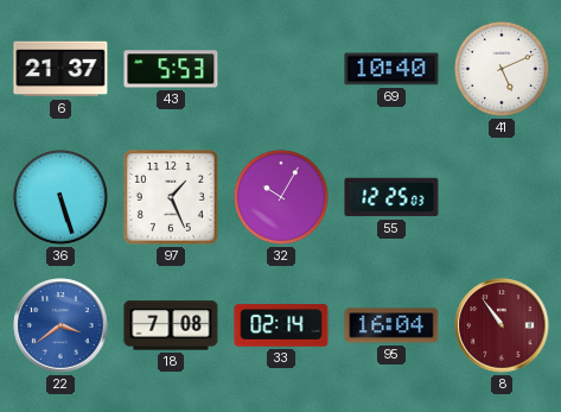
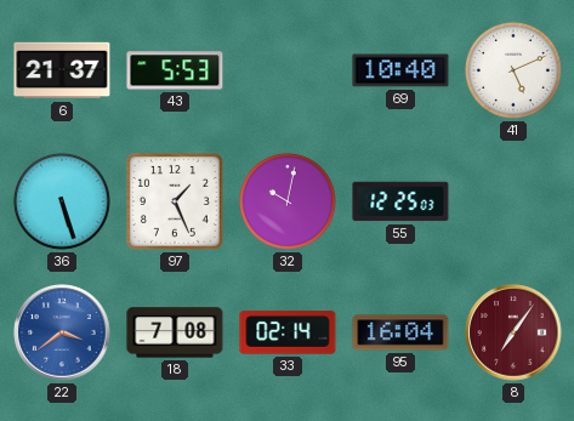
32: 10:05 -> 10:02
8: 10:54 -> 7:06
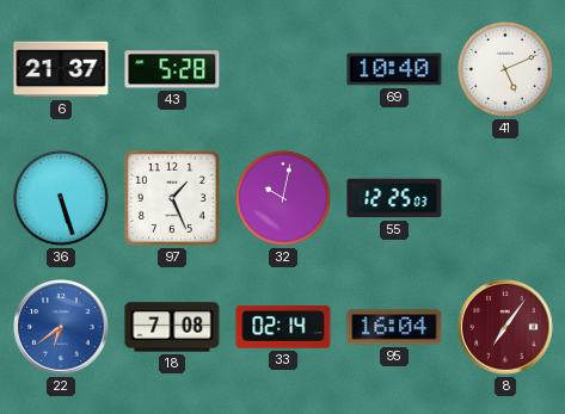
43: 5:53 -> 5:28
22: 3:39 -> 6:39
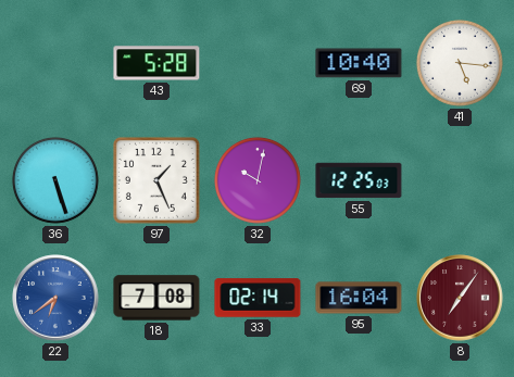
6: 21:37 -> none
41: 5:11 -> 5:16
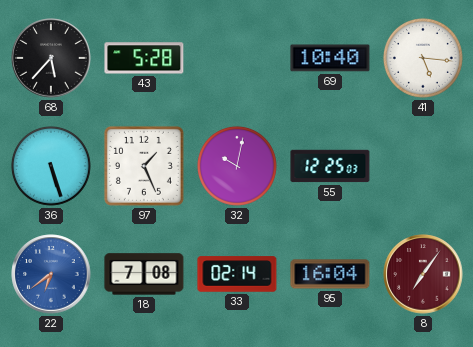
68: none -> 5:37
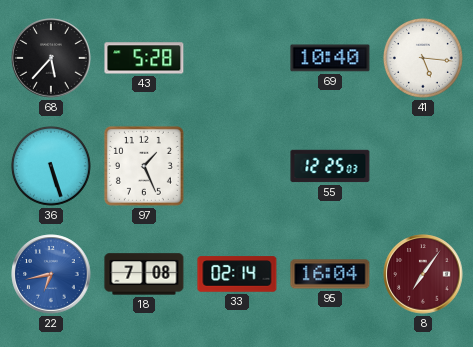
32: 10:02 -> none
22: 6:39 -> 6:43
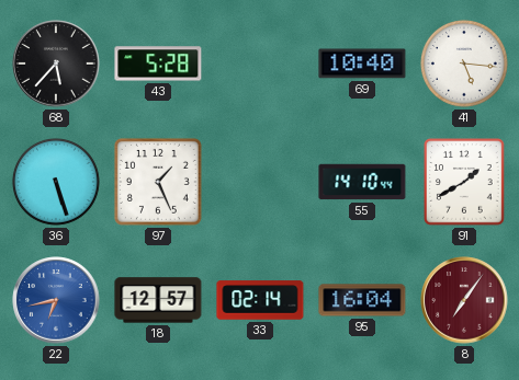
55: 12:25 -> 14:10
91: none -> 1:40
18: 7:08 -> 12:57
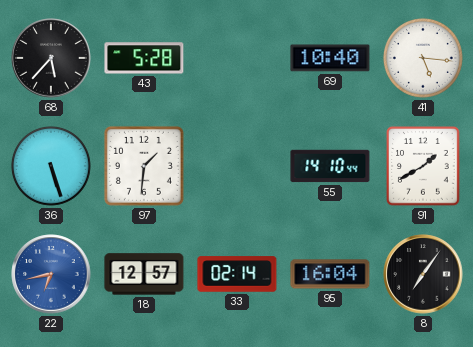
97: 1:26 -> 1:31
8 dial: burgundy -> black
